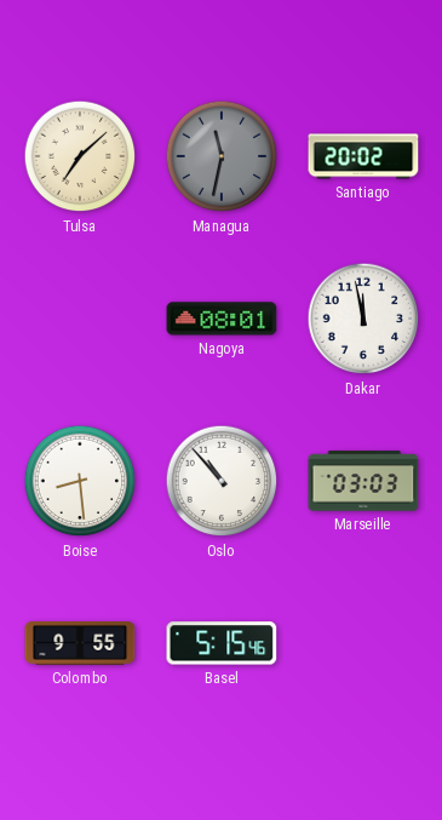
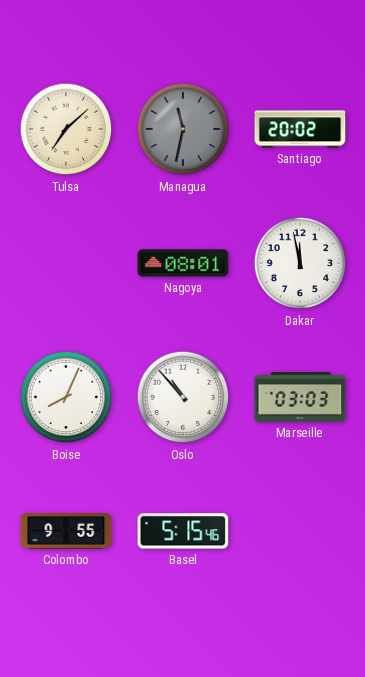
Boise: 8:29 -> 8:04
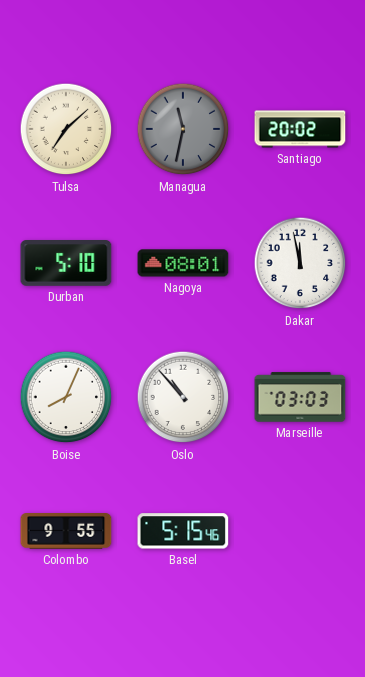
Durban: none -> 5:10
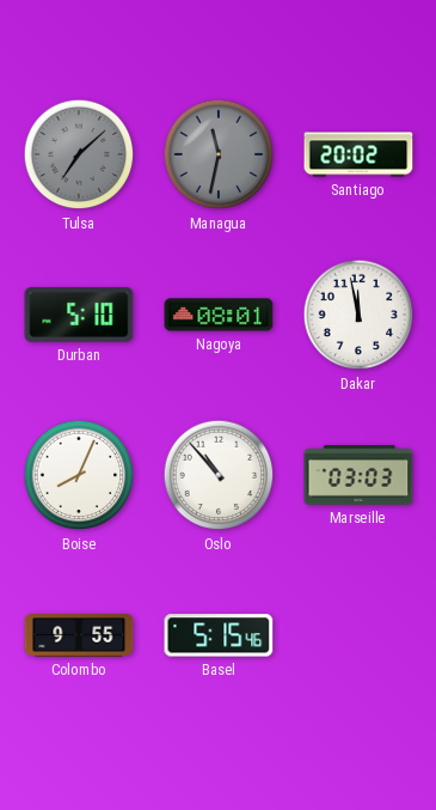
Tulsa dial: cream -> grey
